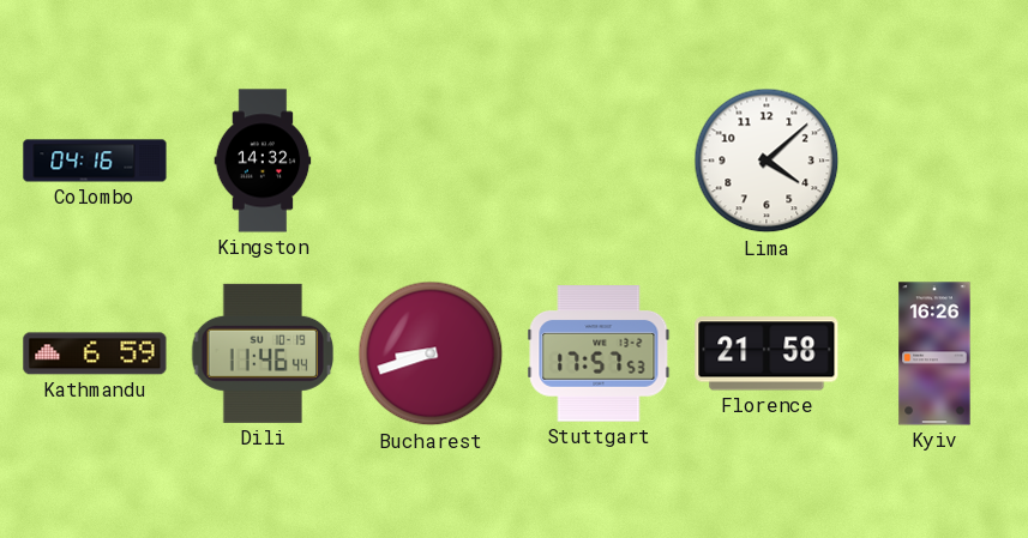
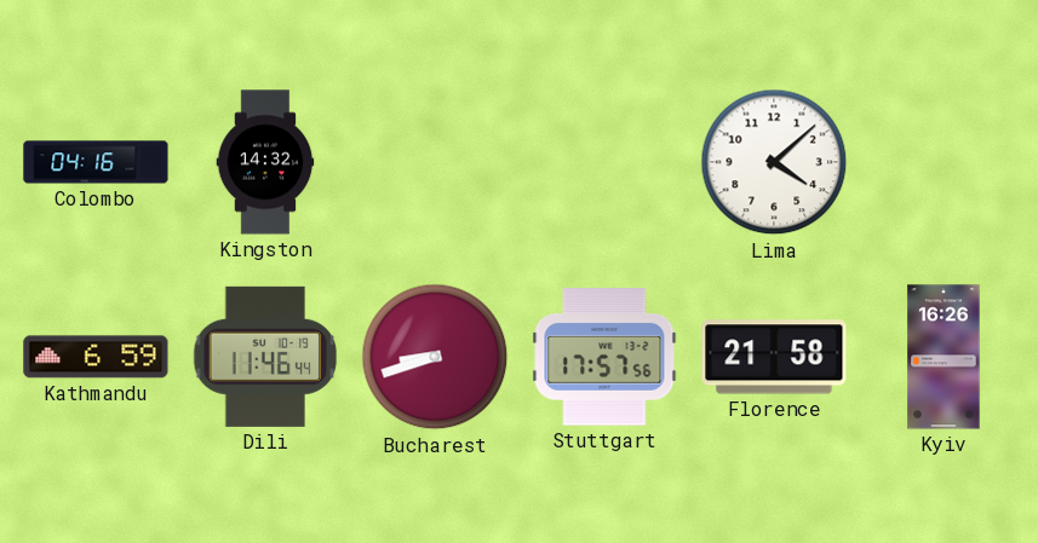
Stuttgart: 17:57:53 -> 17:57:56
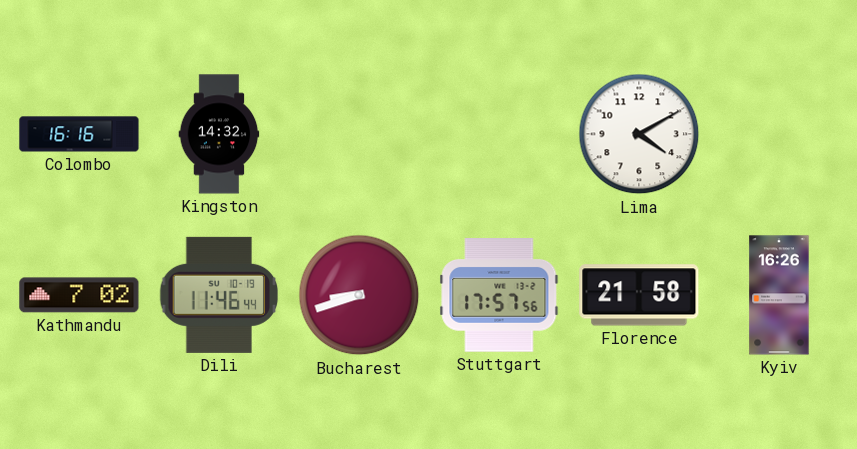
Colombo: 04:16 -> 16:16
Lima: 4:08 -> 4:10
Kathmandu: 6:59 -> 7:02
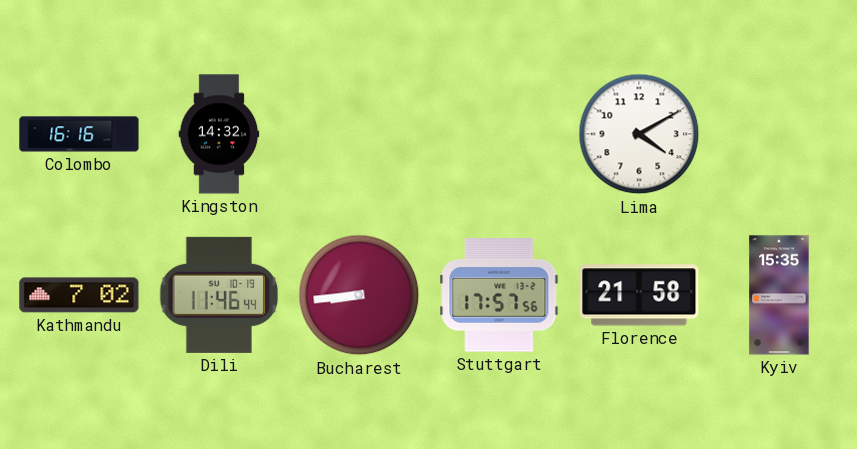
Bucharest: 8:42 -> 8:44
Kyiv: 16:26 -> 15:35
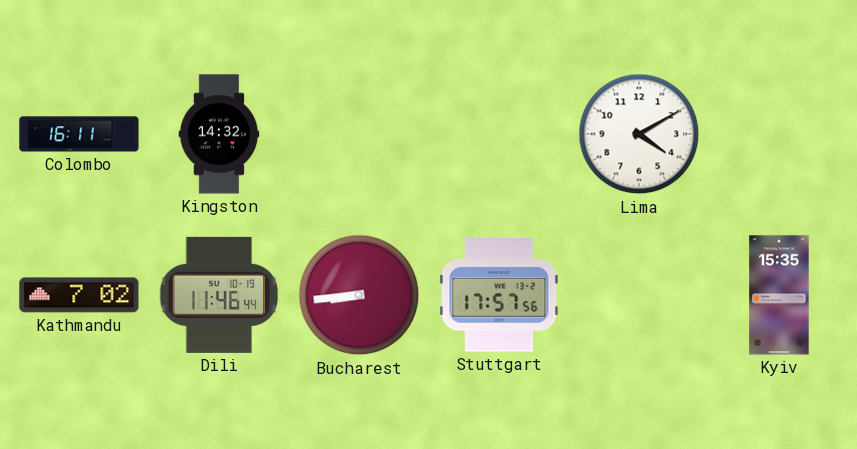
Colombo: 16:16 -> 16:11
Florence: 21:58 -> none
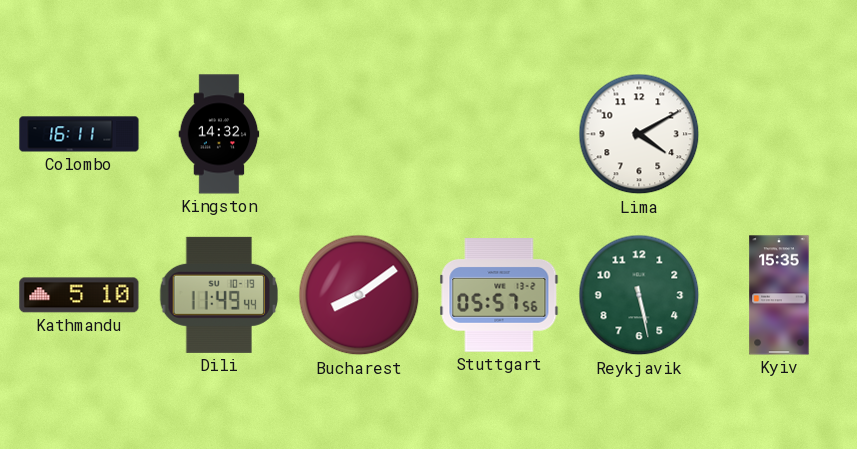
Kathmandu: 7:02 -> 5:10
Dili: 11:46 -> 11:49
Bucharest: 8:44 -> 8:09
Stuttgart: 17:57 -> 05:57
Reykjavik: none -> 5:28
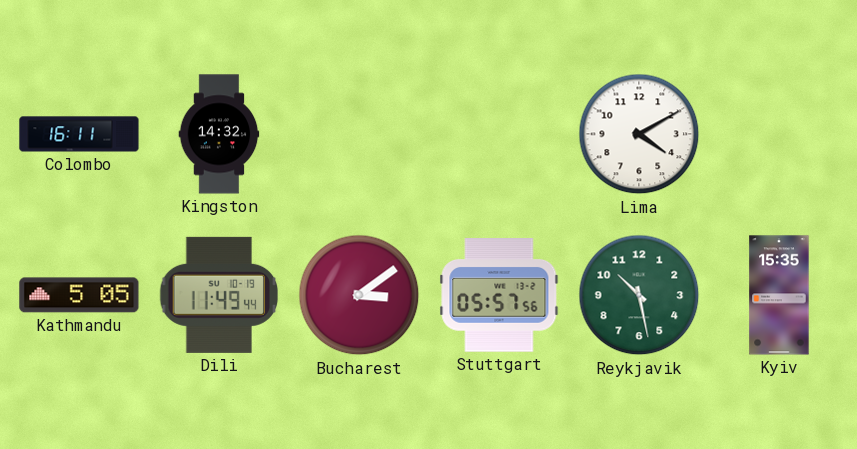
Kathmandu: 5:10 -> 5:05
Bucharest: 8:09 -> 3:09
Reykjavik: 5:28 -> 10:28
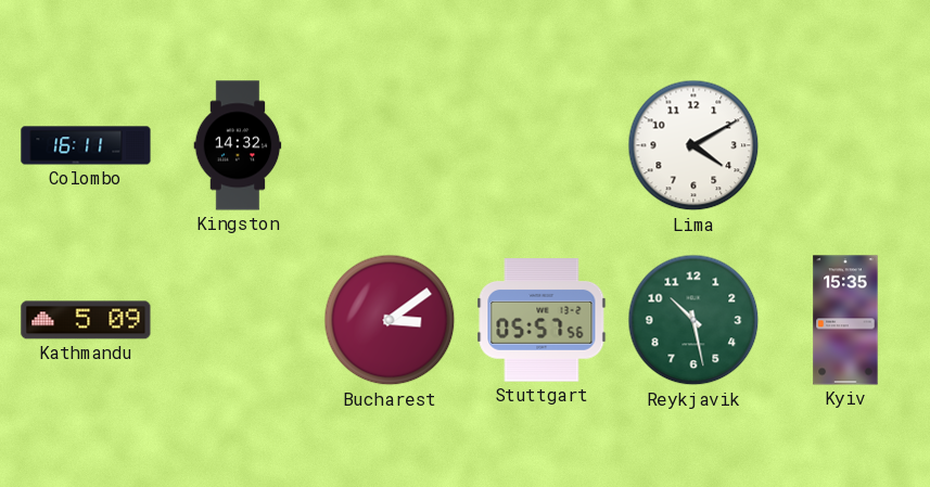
Kathmandu: 5:05 -> 5:09
Dili: 11:49 -> none
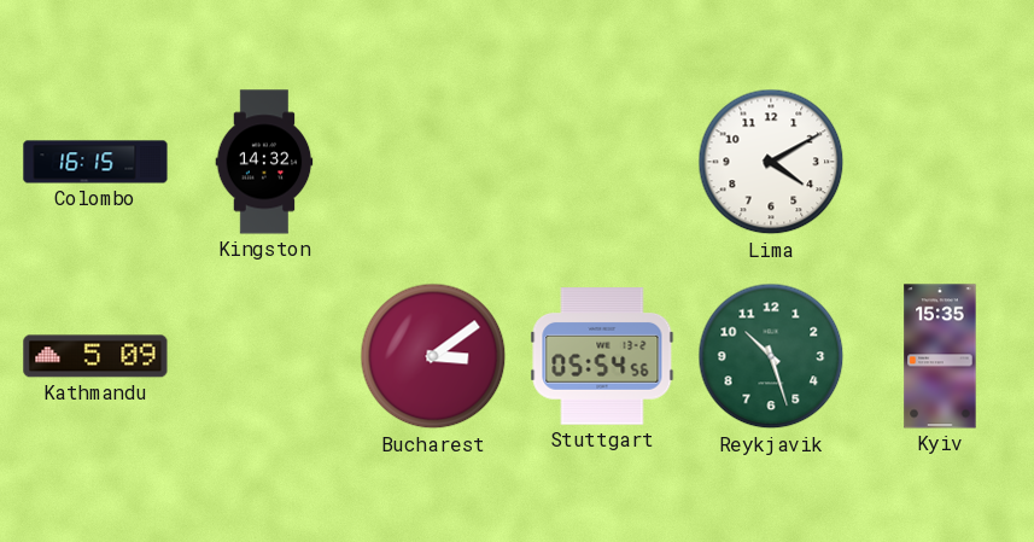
Colombo: 16:11 -> 16:15
Stuttgart: 05:57 -> 05:54
Reykjavik: 10:28 -> 10:27
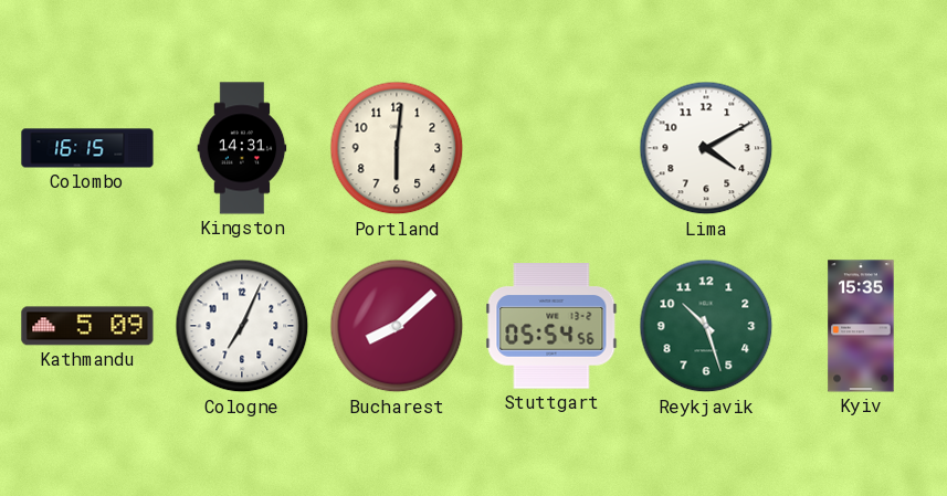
Kingston: 14:32 -> 14:31
Portland: none -> 6:01
Cologne: none -> 7:04
Bucharest: 3:09 -> 8:08
